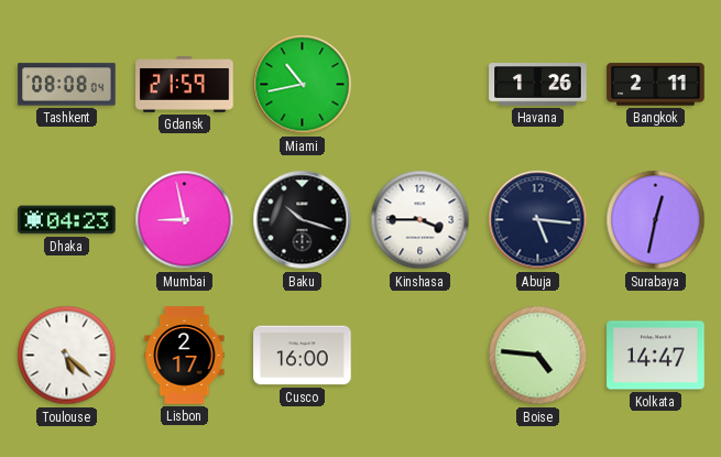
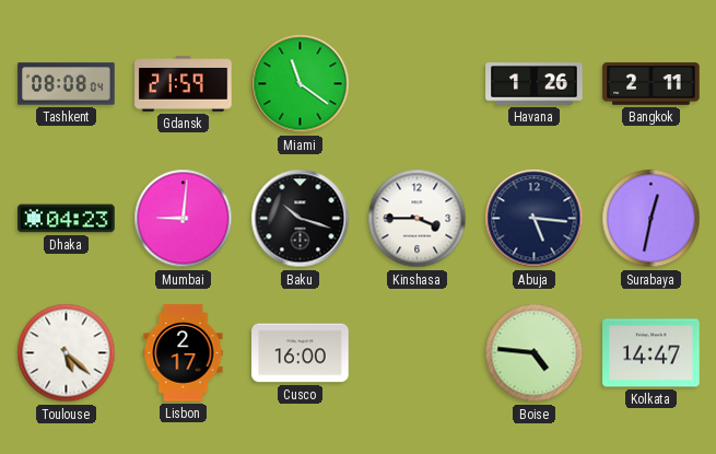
Miami: 10:43 -> 11:21
Mumbai: 8:58 -> 9:01
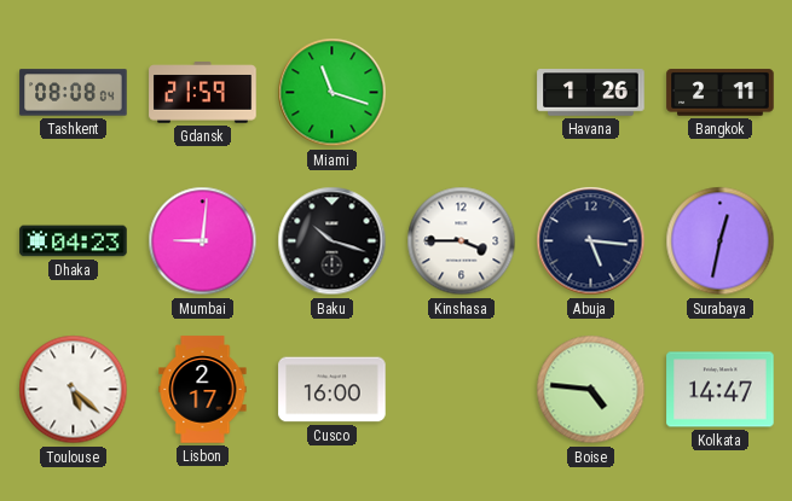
Miami: 11:21 -> 11:18
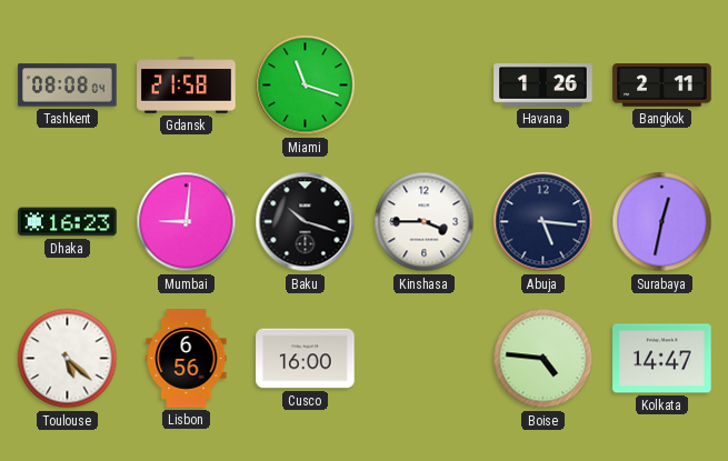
Gdansk: 21:59 -> 21:58
Dhaka: 04:23 -> 16:23
Lisbon: 2:17 -> 6:56
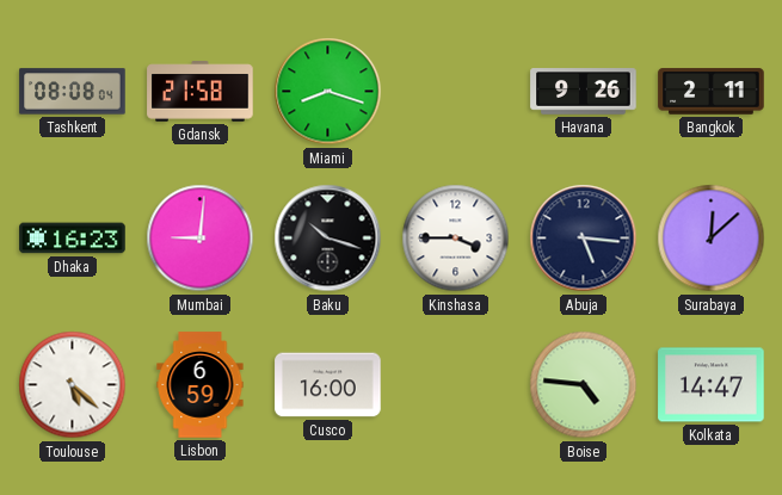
Miami: 11:18 -> 8:18
Havana: 1:26 -> 9:26
Surabaya: 12:32 -> 12:08
Lisbon: 6:56 -> 6:59
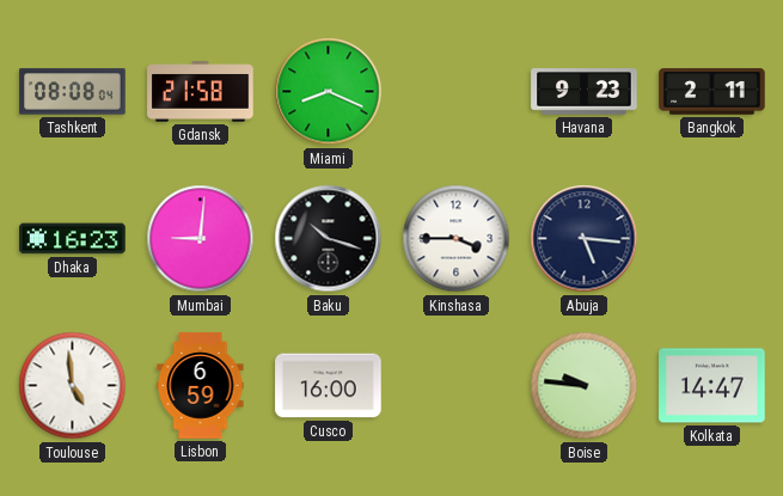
Miami: 8:18 -> 8:19
Havana: 9:26 -> 9:23
Surabaya: 12:08 -> none
Toulouse: 5:22 -> 4:59
Boise: 4:46 -> 9:46
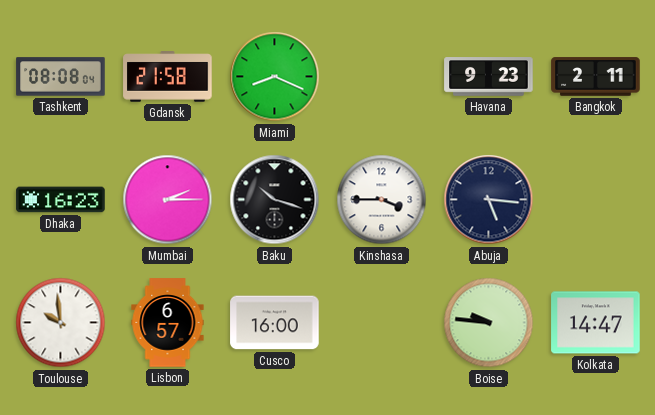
Mumbai: 9:01 -> 2:15
Toulouse: 4:59 -> 9:59
Lisbon: 6:59 -> 6:57
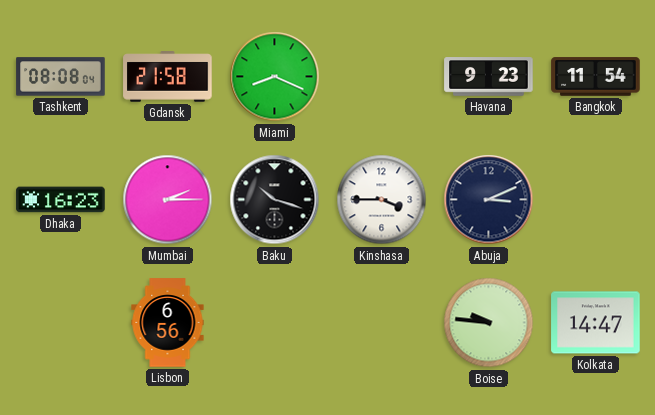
Bangkok: 2:11 -> 11:54
Abuja: 5:16 -> 3:11
Toulouse: 9:59 -> none
Lisbon: 6:57 -> 6:56
Cusco: 16:00 -> none
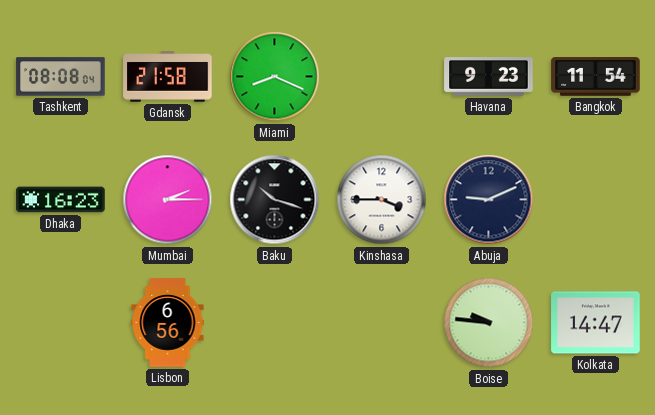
Abuja: 3:11 -> 9:11
